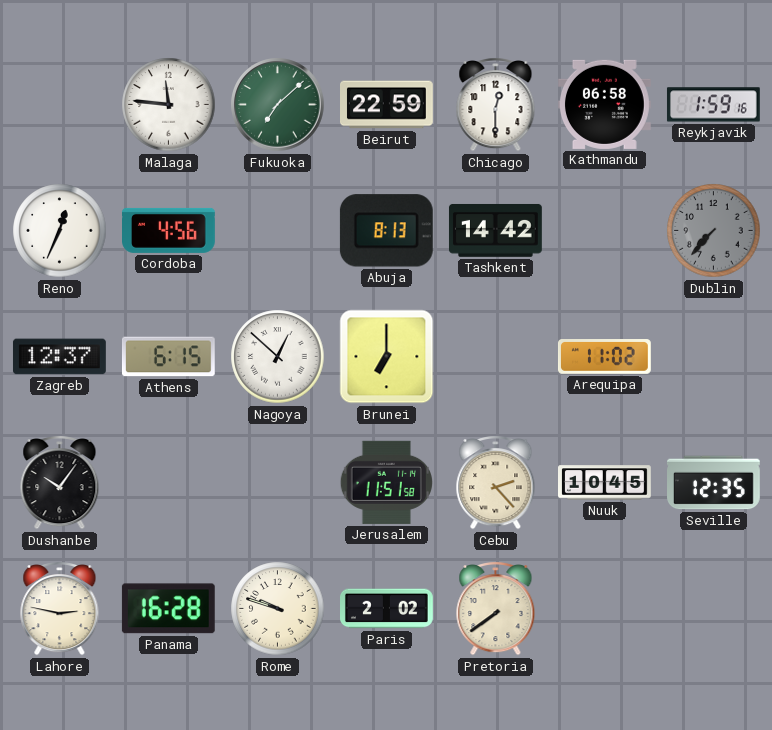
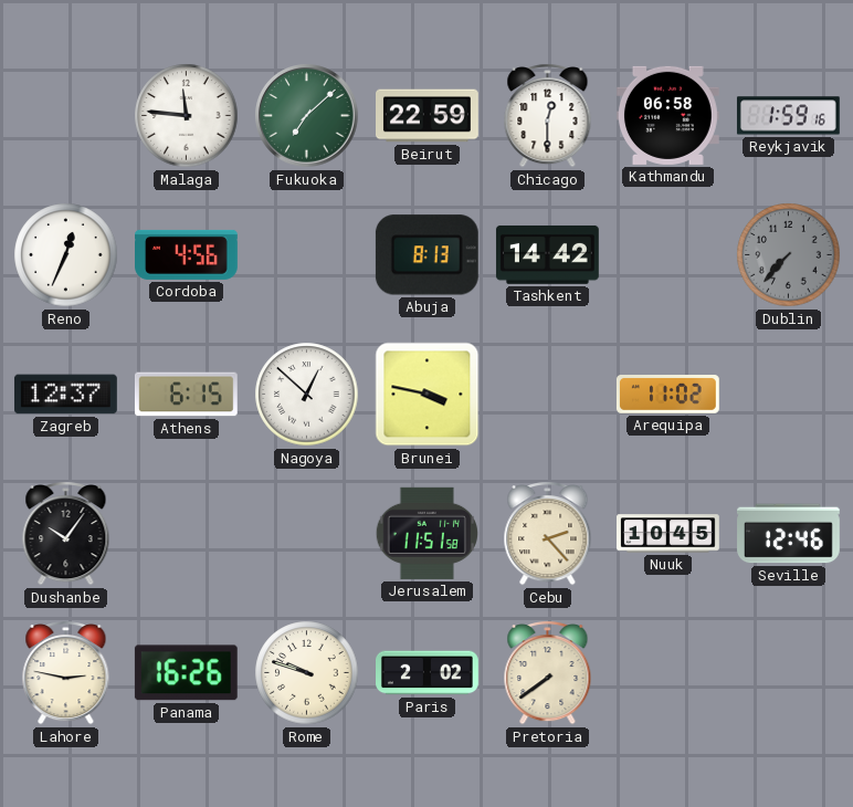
Brunei: 7:00 -> 3:47
Seville: 12:35 -> 12:46
Panama: 16:28 -> 16:26
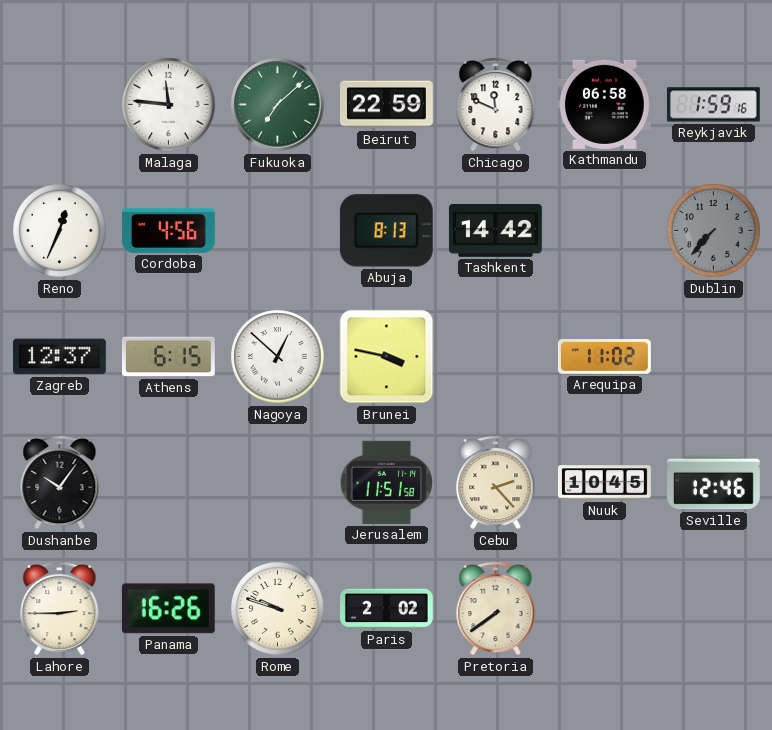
Chicago: 12:30 -> 11:49
Lahore: 2:47 -> 2:45
